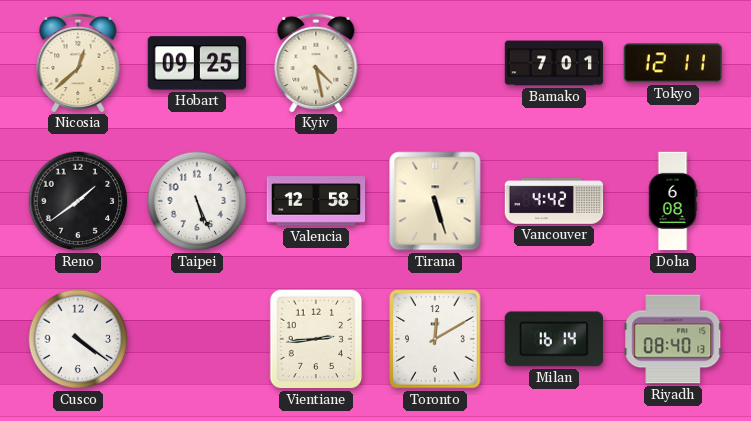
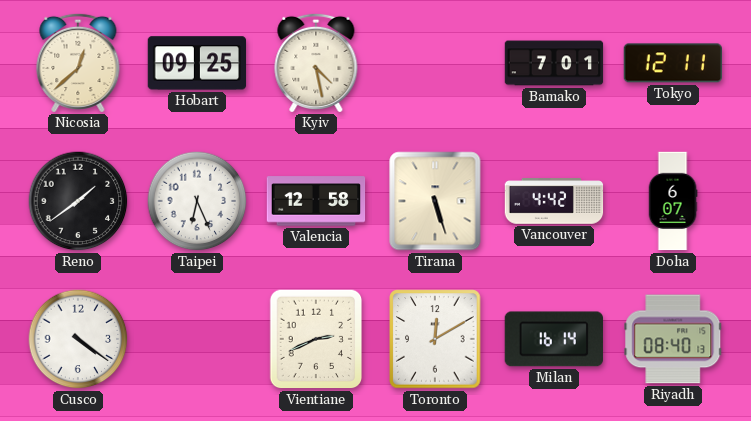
Taipei: 5:26 -> 6:26
Doha: 6:08 -> 6:07
Vientiane: 2:44 -> 2:41
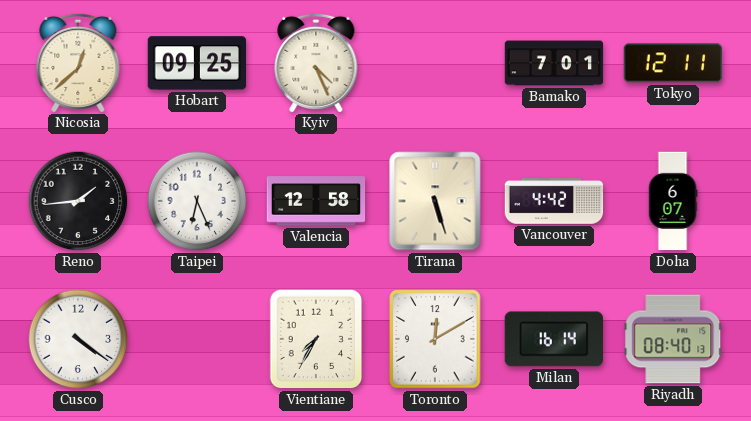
Kyiv: 4:28 -> 4:26
Reno: 1:39 -> 1:44
Vientiane: 2:41 -> 7:35
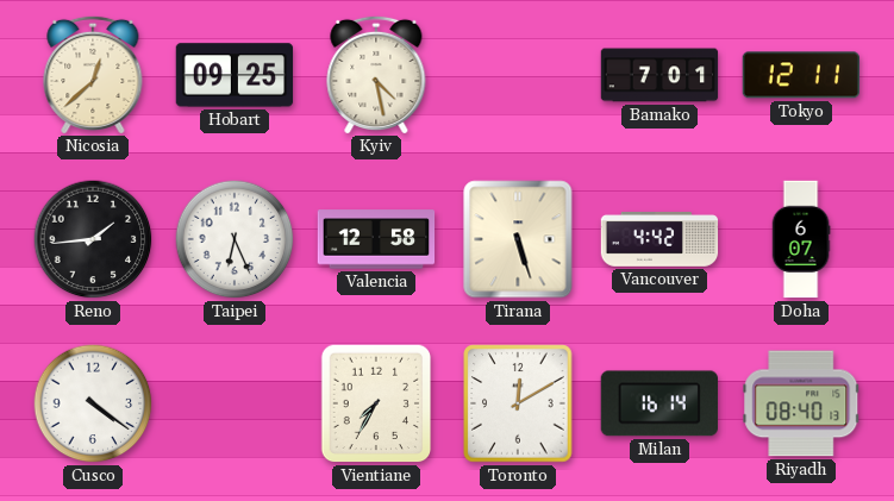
Kyiv: 4:26 -> 4:28
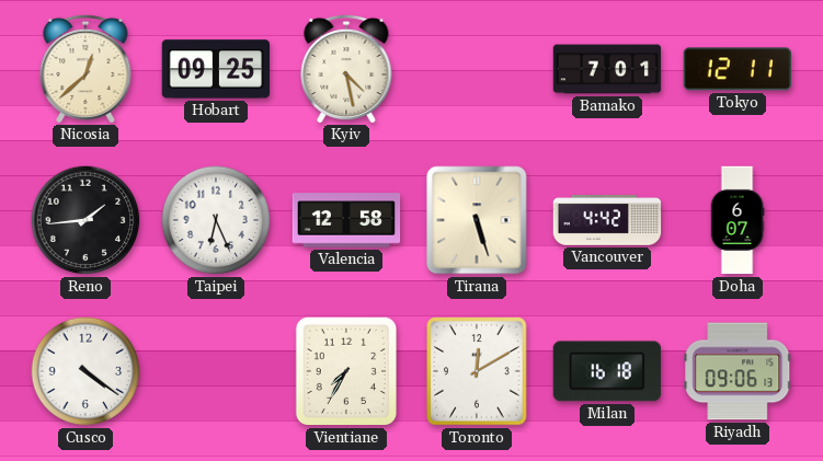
Milan: 16:14 -> 16:18
Riyadh: 08:40 -> 09:06
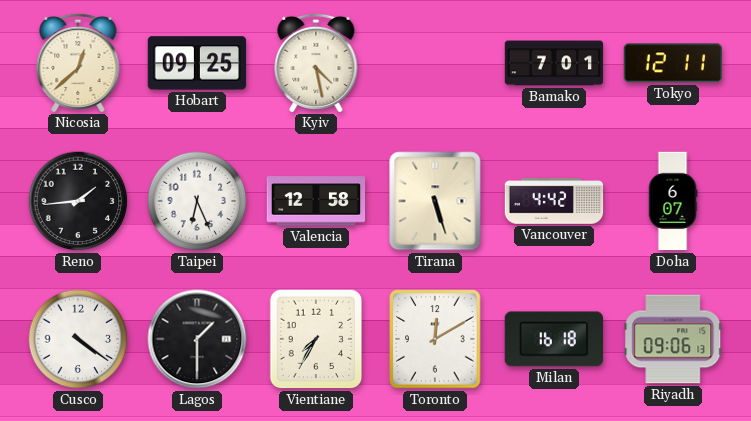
Lagos: none -> 1:30
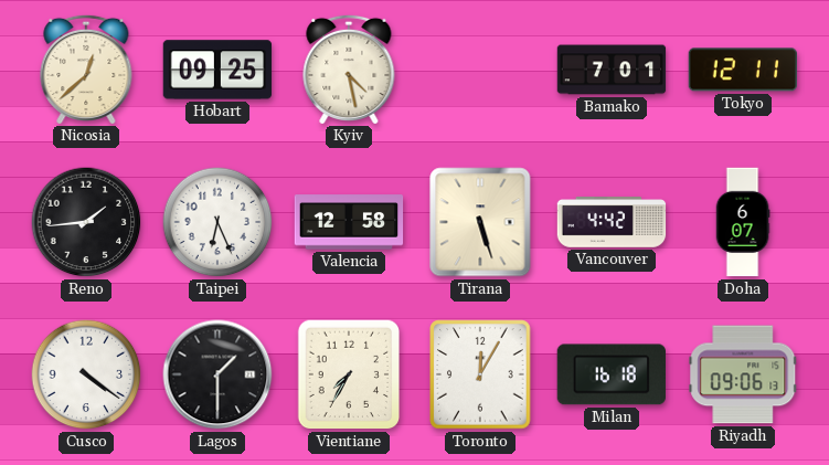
Toronto: 12:10 -> 12:05
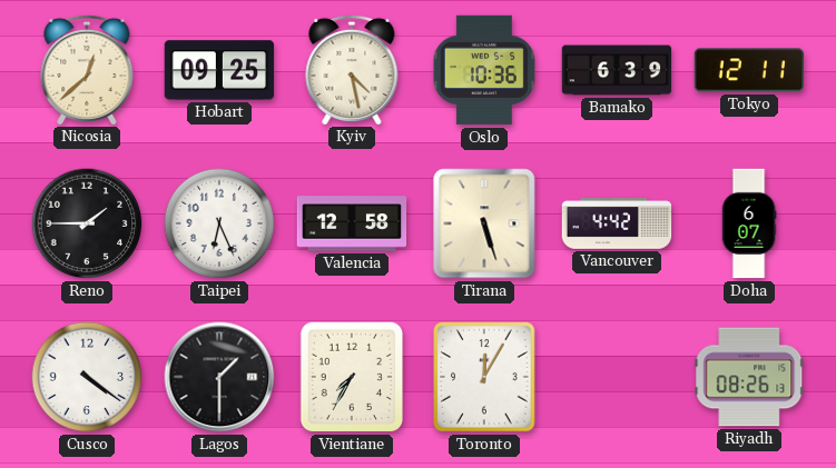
Oslo: none -> 10:36
Bamako: 7:01 -> 6:39
Reno: 1:44 -> 1:45
Milan: 16:18 -> none
Riyadh: 09:06 -> 08:26
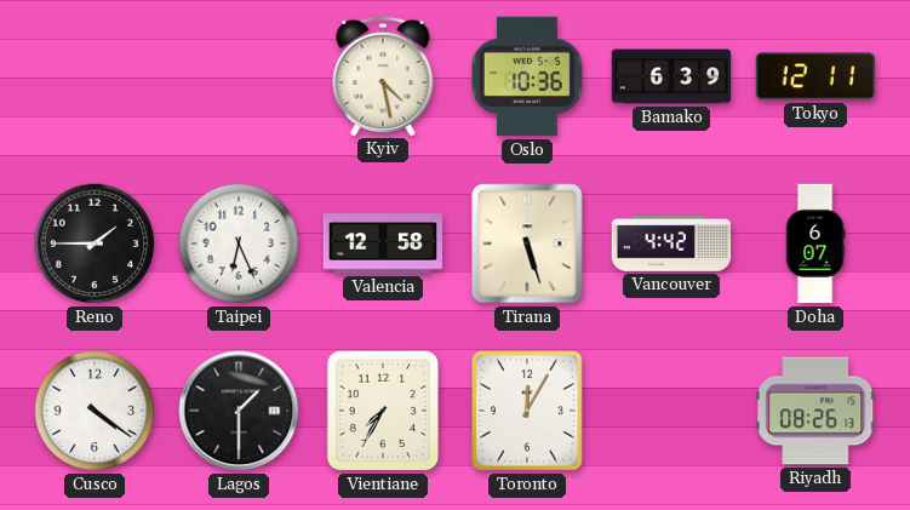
Nicosia: 12:38 -> none
Hobart: 09:25 -> none
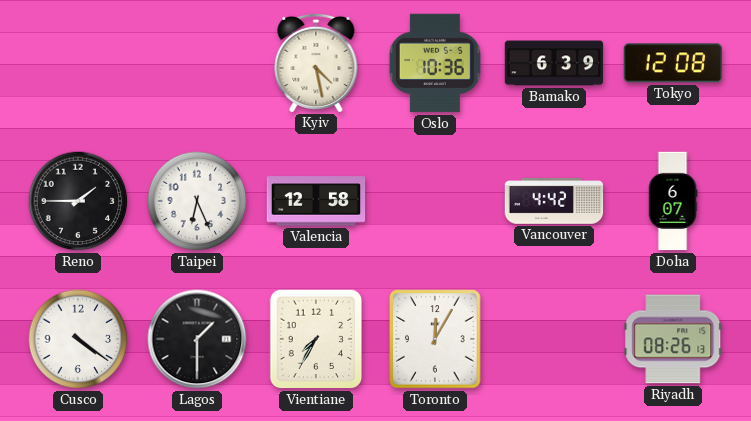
Tokyo: 12:11 -> 12:08
Tirana: 5:27 -> none
